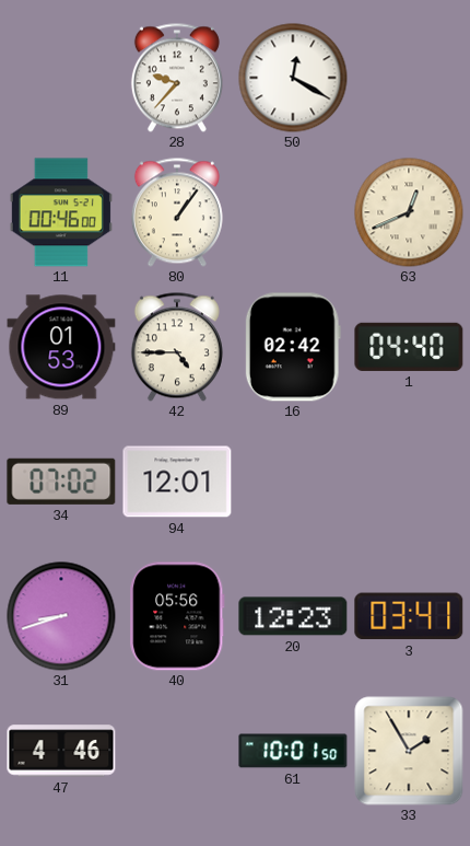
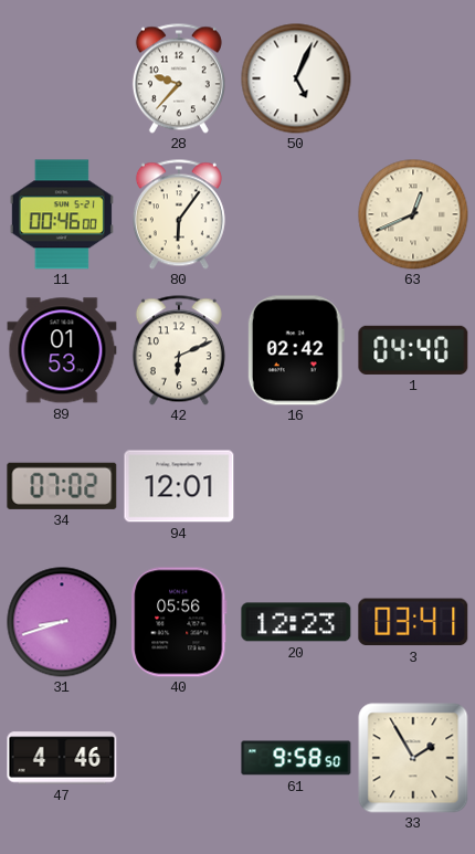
50: 12:20 -> 5:04
80: 1:06 -> 6:06
42: 4:45 -> 6:11
61: 10:01 -> 9:58
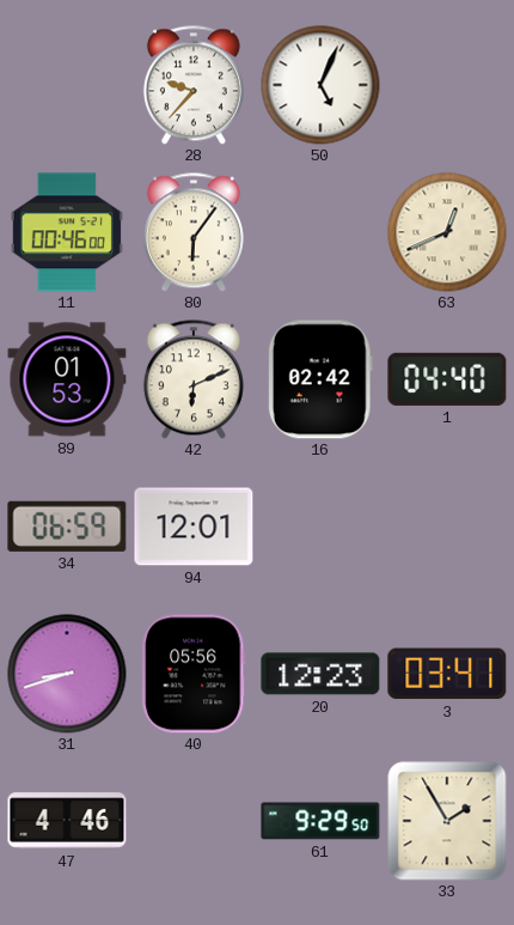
34: 07:02 -> 06:59
61: 9:58 -> 9:29
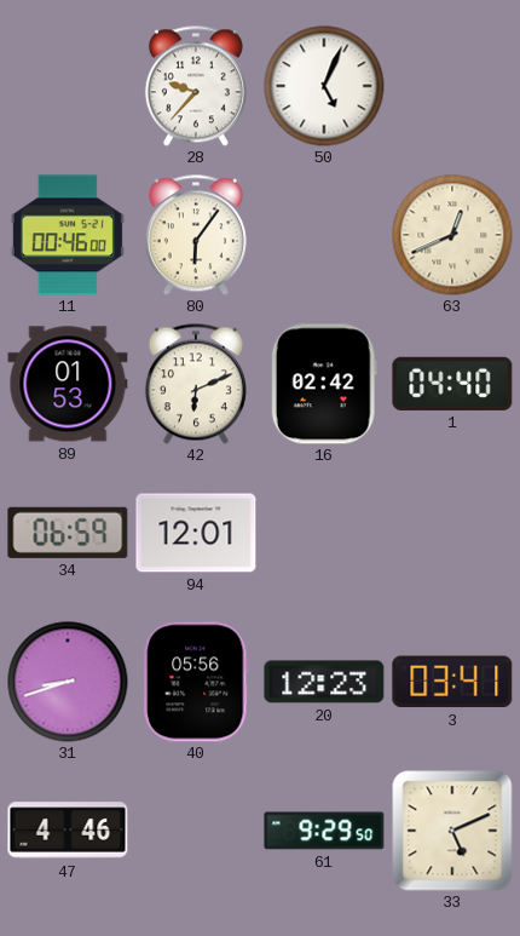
33: 1:55 -> 5:11
